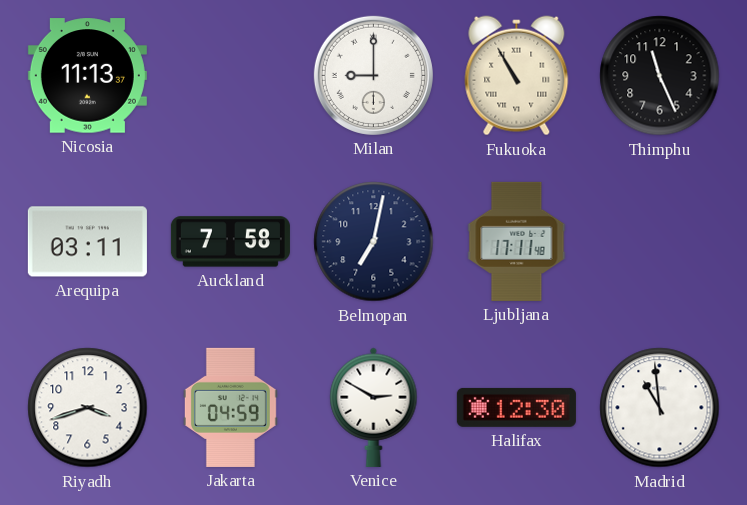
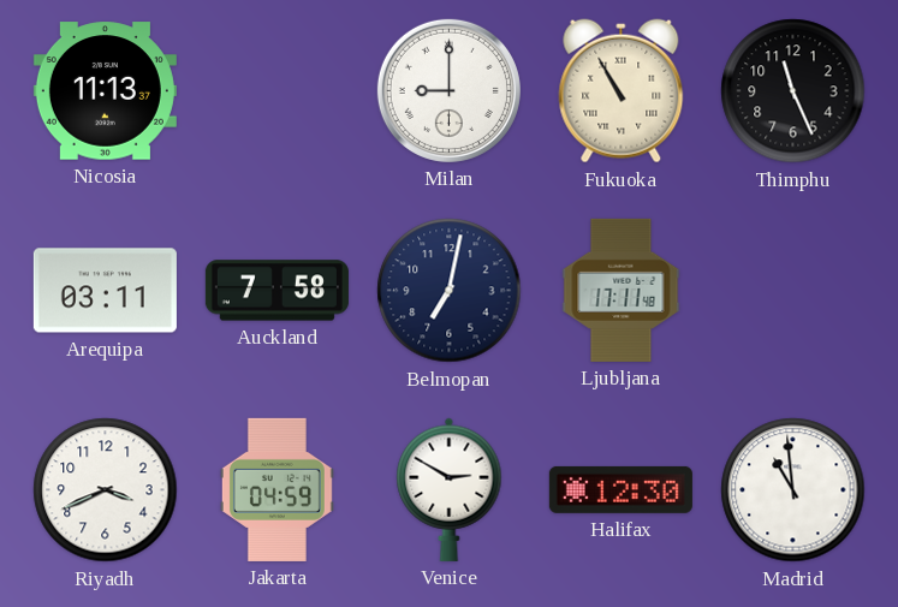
Riyadh: 3:42 -> 3:41
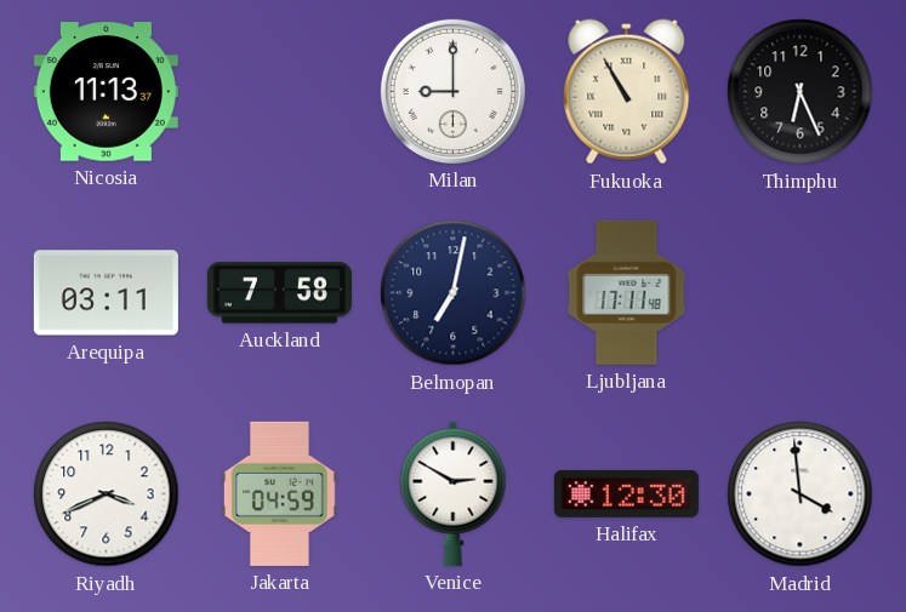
Thimphu: 11:26 -> 6:26
Madrid: 10:59 -> 3:59
